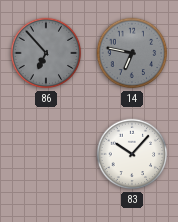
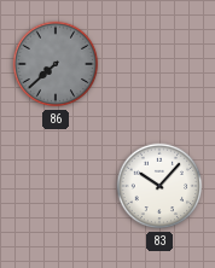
86: 6:53 -> 7:38
14: 6:47 -> none
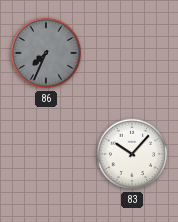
86: 7:38 -> 7:34
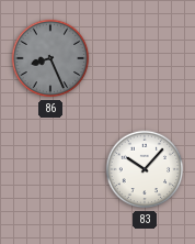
86: 7:34 -> 8:26
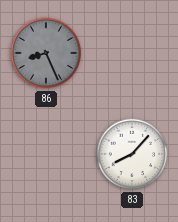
83: 10:07 -> 8:07
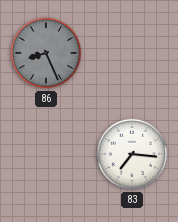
83: 8:07 -> 7:16
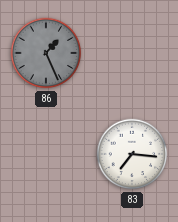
86: 8:26 -> 1:26
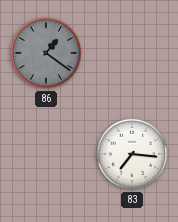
86: 1:26 -> 1:21
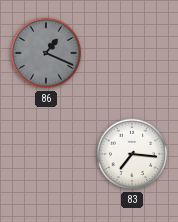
86: 1:21 -> 1:19
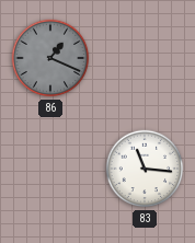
83: 7:16 -> 11:16
